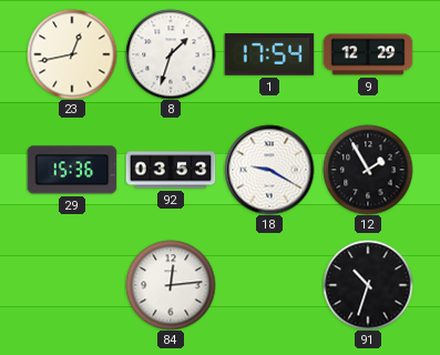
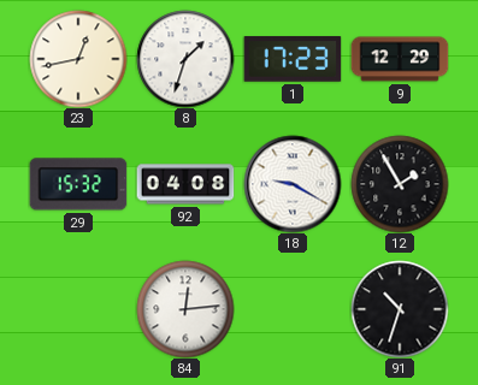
1: 17:54 -> 17:23
29: 15:36 -> 15:32
92: 03:53 -> 04:08
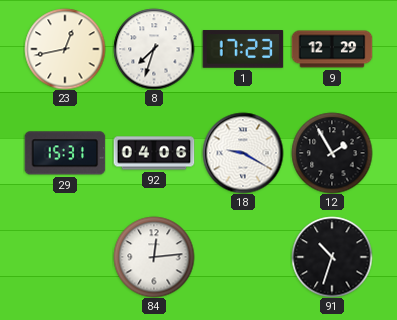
8: 1:33 -> 7:33
29: 15:32 -> 15:31
92: 04:08 -> 04:06
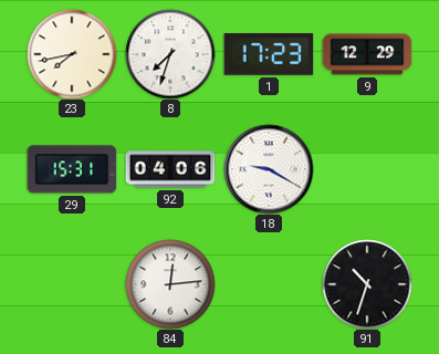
23: 12:43 -> 7:43
12: 1:55 -> none
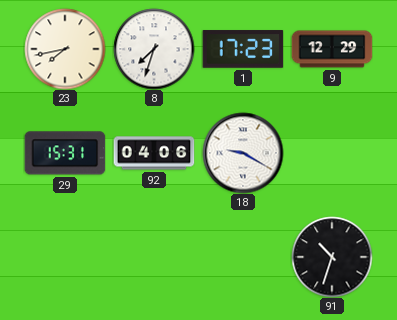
84: 12:14 -> none
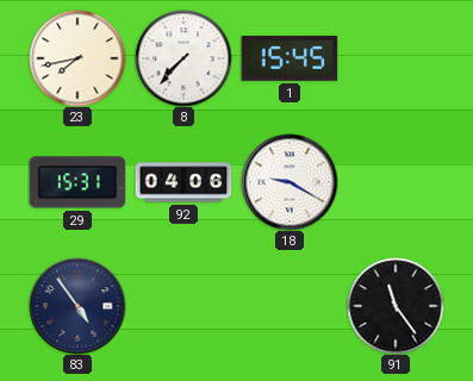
8: 7:33 -> 7:37
1: 17:23 -> 15:45
9: 12:29 -> none
83: none -> 4:54
91: 10:33 -> 11:24
